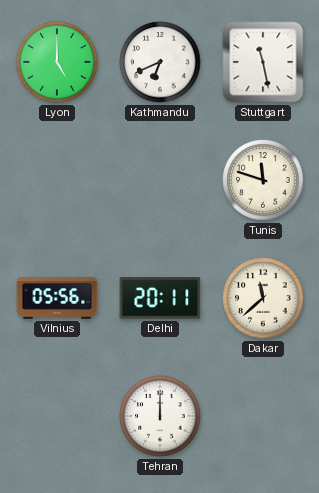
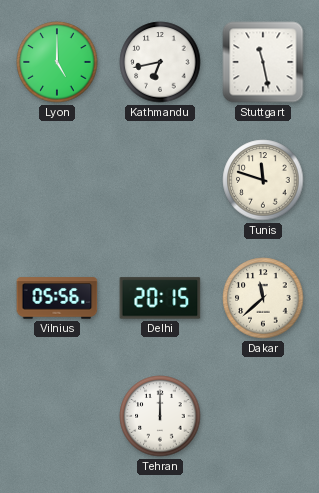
Kathmandu: 6:41 -> 6:43
Delhi: 20:11 -> 20:15
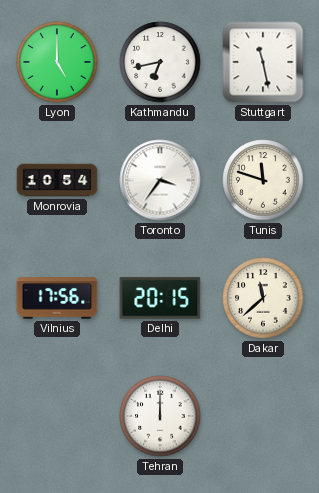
Monrovia: none -> 10:54
Toronto: none -> 3:36
Vilnius: 05:56 -> 17:56
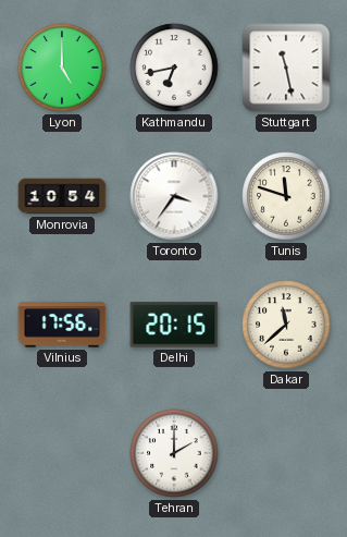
Tehran: 12:00 -> 2:00
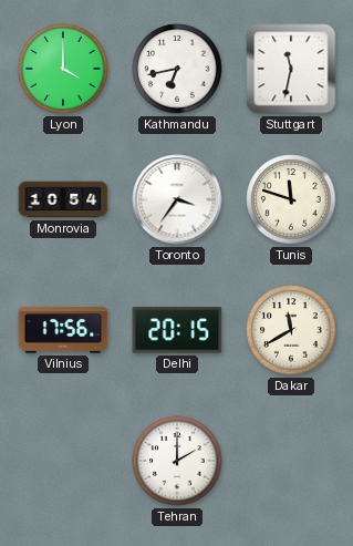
Lyon: 5:00 -> 4:00
Stuttgart: 11:28 -> 11:32
Dakar: 11:38 -> 11:40
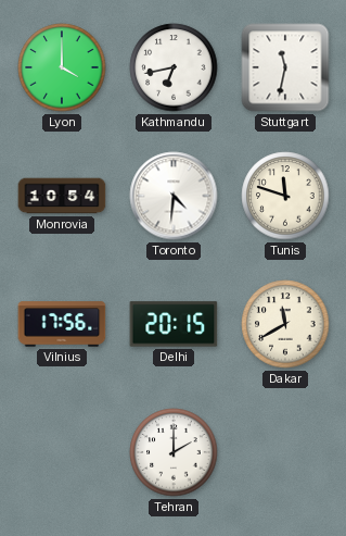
Toronto: 3:36 -> 4:31
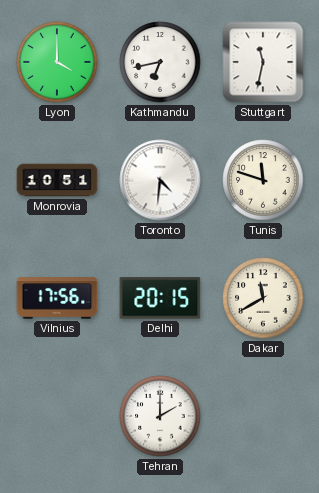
Monrovia: 10:54 -> 10:51
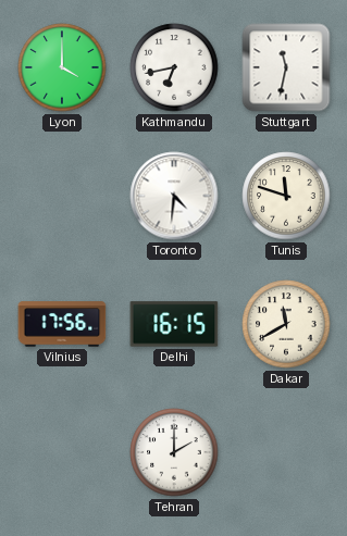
Monrovia: 10:51 -> none
Delhi: 20:15 -> 16:15
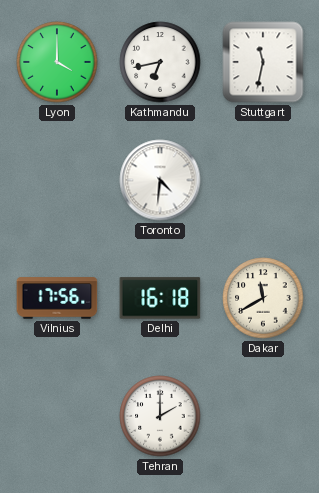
Tunis: 11:48 -> none
Delhi: 16:15 -> 16:18
